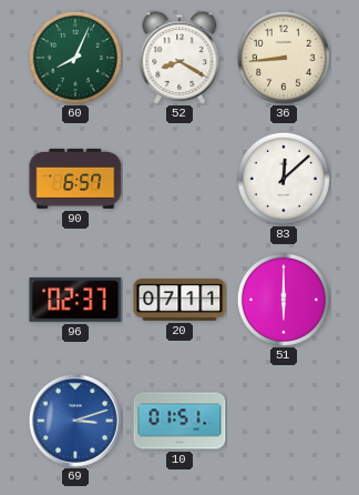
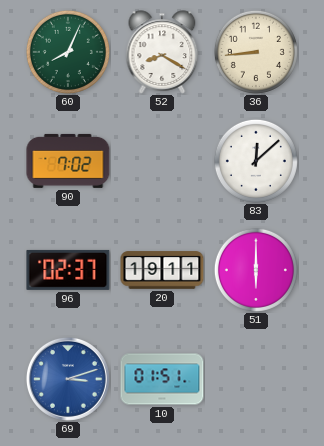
90: 6:57 -> 7:02
20: 07:11 -> 19:11
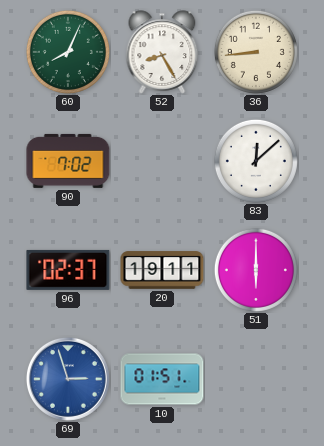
52: 8:20 -> 8:25
69: 3:12 -> 2:57
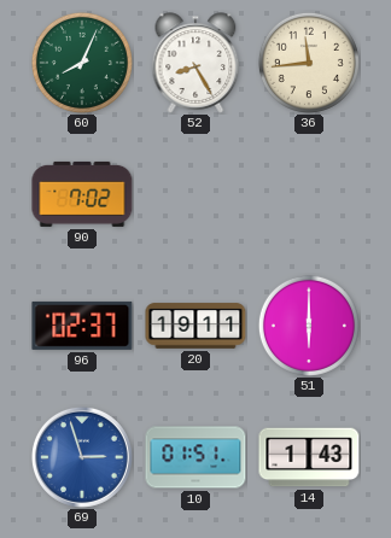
36: 8:44 -> 11:44
83: 12:08 -> none
14: none -> 1:43
